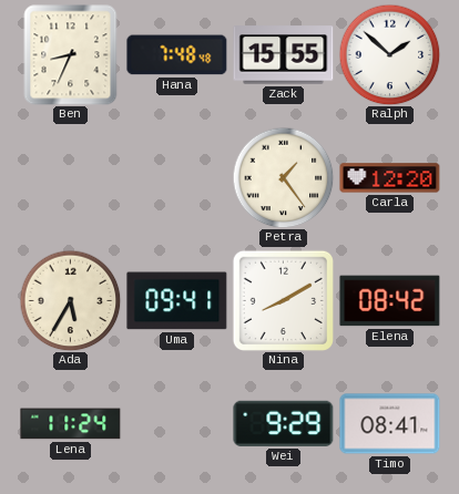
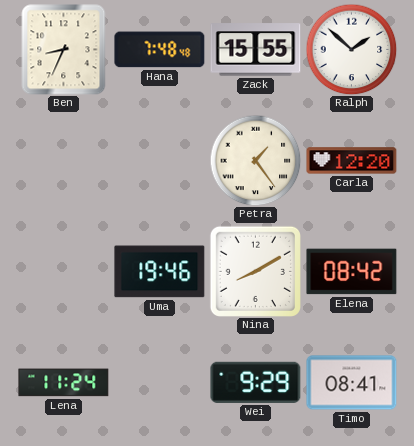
Ada: 5:35 -> none
Uma: 09:41 -> 19:46
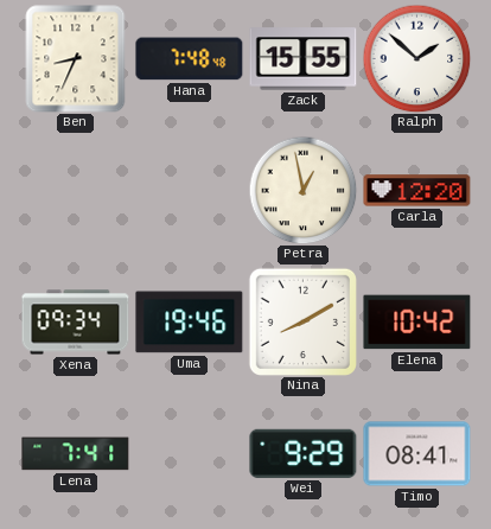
Petra: 1:24 -> 12:58
Xena: none -> 09:34
Elena: 08:42 -> 10:42
Lena: 11:24 -> 7:41
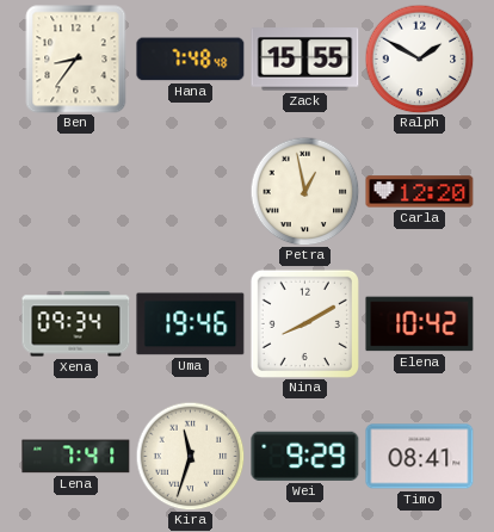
Ben: 8:34 -> 8:36
Ralph: 1:52 -> 1:50
Kira: none -> 11:33
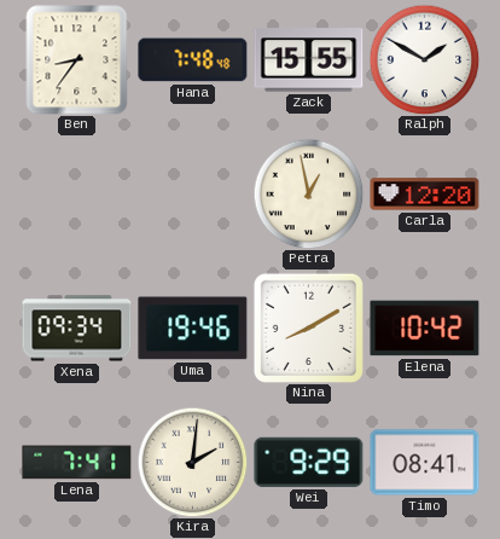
Kira: 11:33 -> 2:01
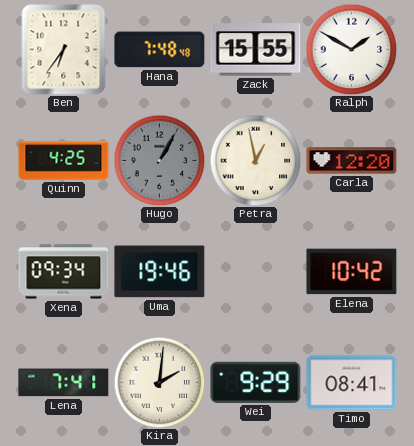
Ben: 8:36 -> 6:36
Quinn: none -> 4:25
Hugo: none -> 1:05
Nina: 8:10 -> none
